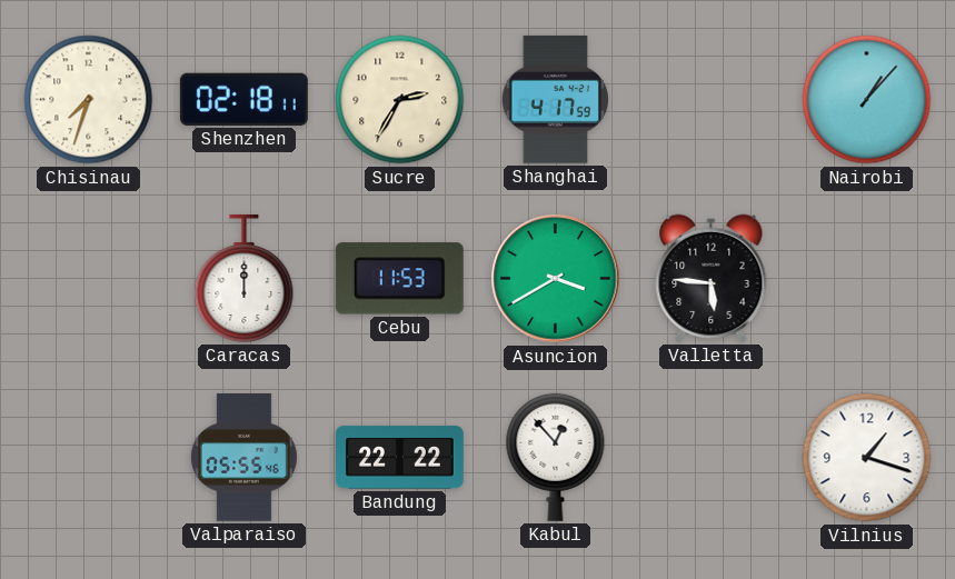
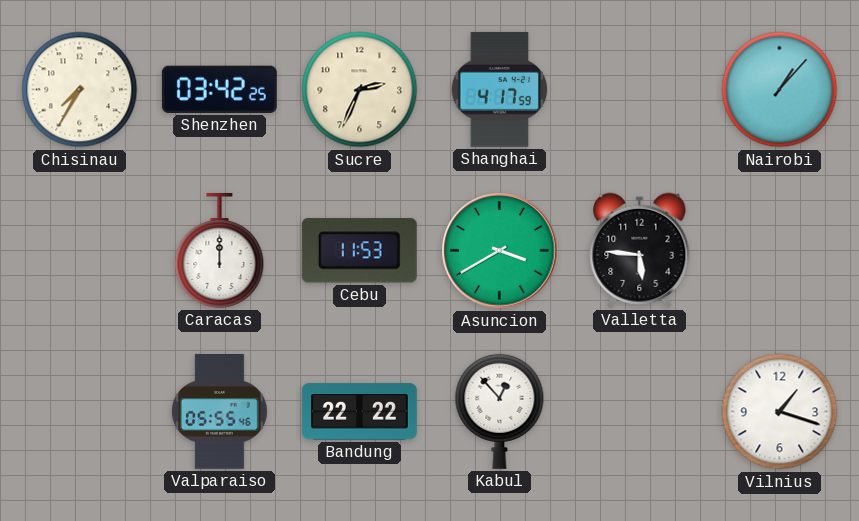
Chisinau: 7:33 -> 7:35
Shenzhen: 02:18 -> 03:42
Sucre: 2:35 -> 2:34
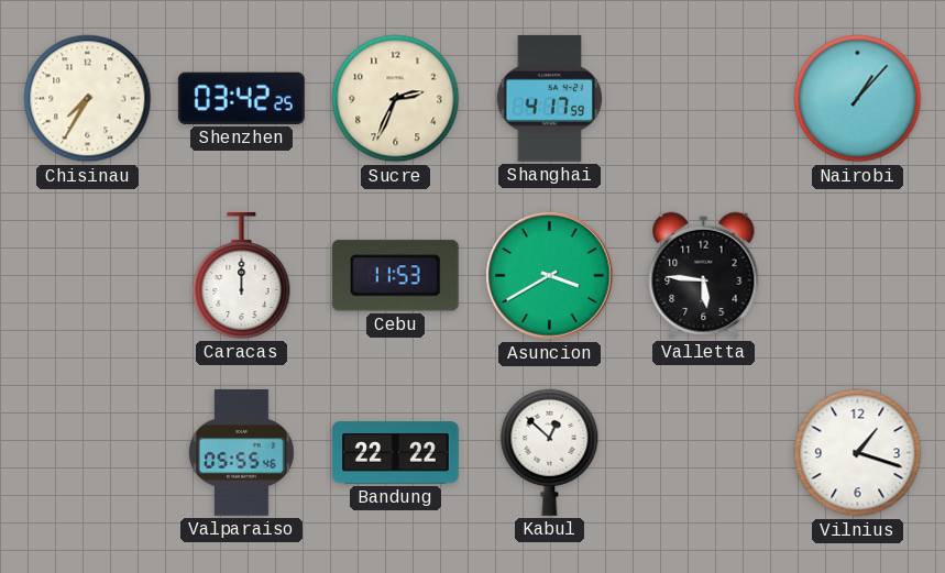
Kabul: 12:53 -> 12:52
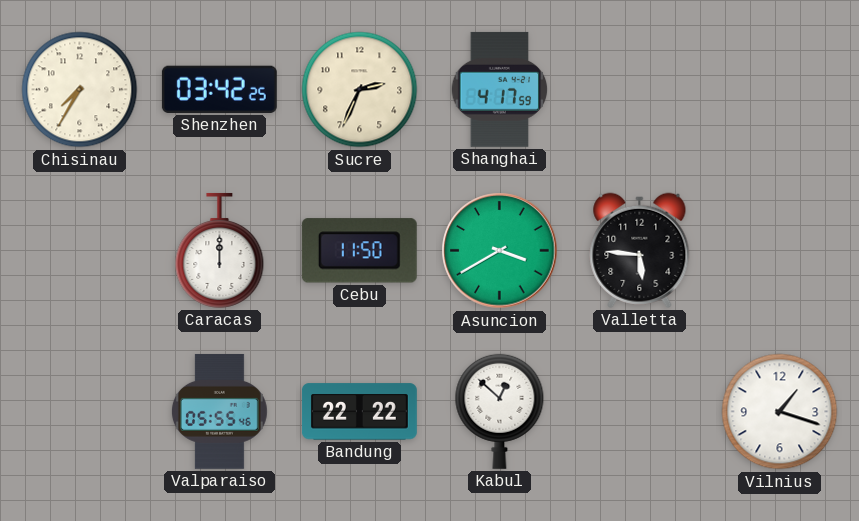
Nairobi: 1:07 -> none
Cebu: 11:53 -> 11:50
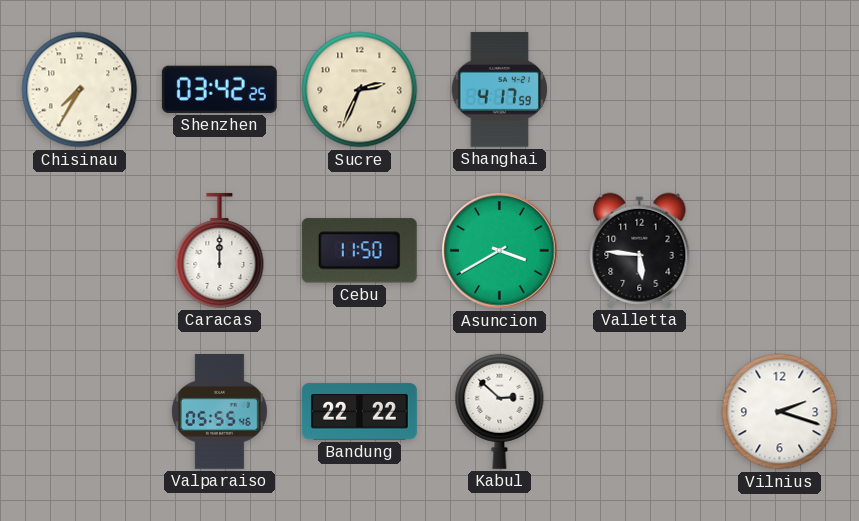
Kabul: 12:52 -> 2:52
Vilnius: 1:18 -> 2:18
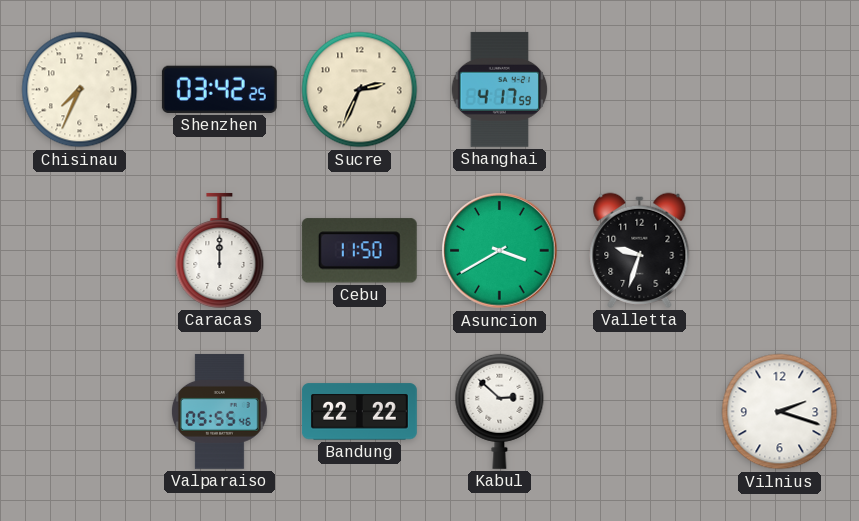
Chisinau: 7:35 -> 7:34
Valletta: 5:46 -> 9:33
